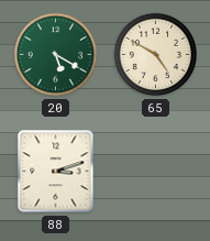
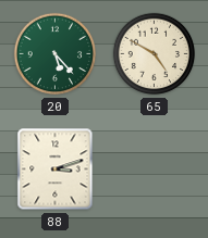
20: 5:20 -> 5:23
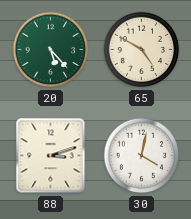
30: none -> 4:02
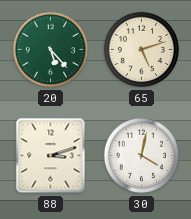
65: 4:50 -> 5:12
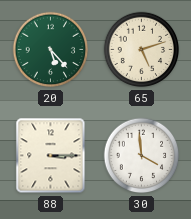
88: 3:12 -> 3:15
30: 4:02 -> 3:59
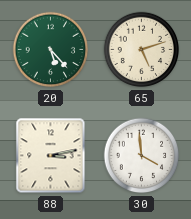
88: 3:15 -> 3:13
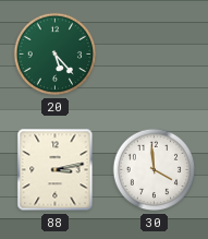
65: 5:12 -> none
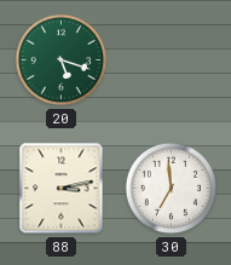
20: 5:23 -> 5:18
30: 3:59 -> 6:59
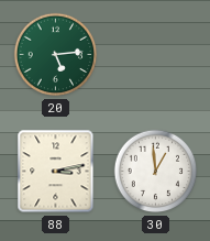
20: 5:18 -> 5:14
30: 6:59 -> 12:59
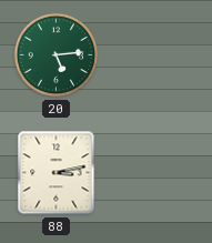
30: 12:59 -> none
